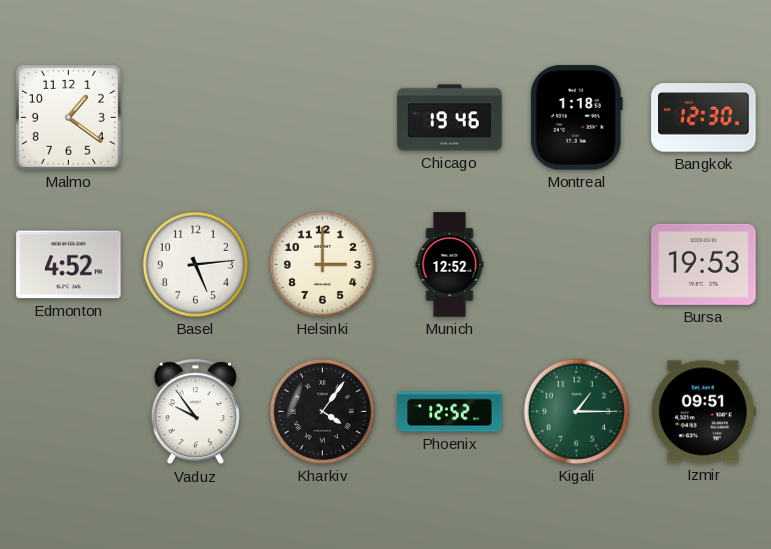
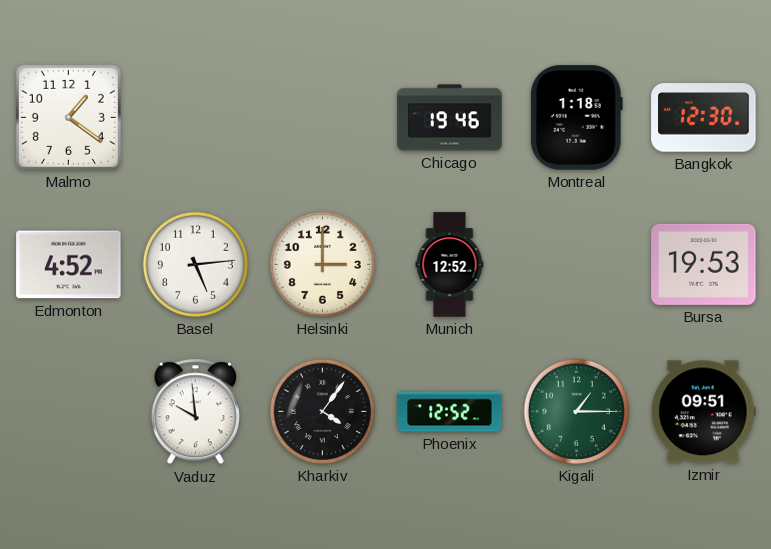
Vaduz: 9:54 -> 9:59
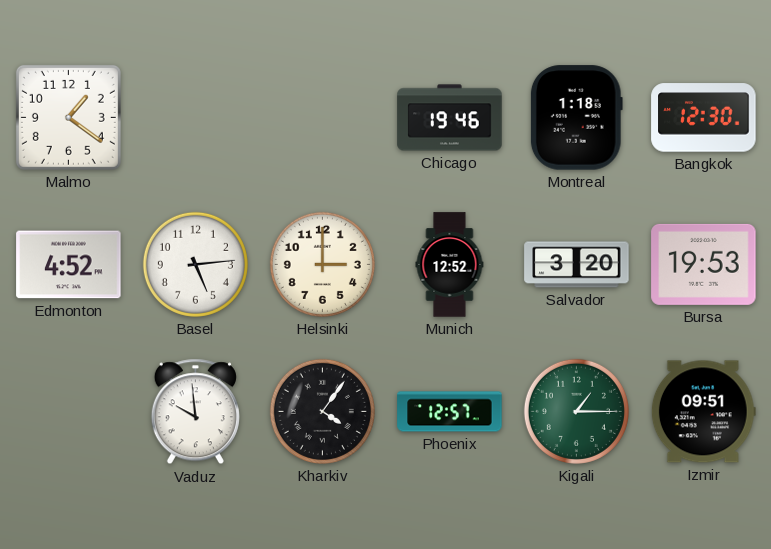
Salvador: none -> 3:20
Phoenix: 12:52 -> 12:57
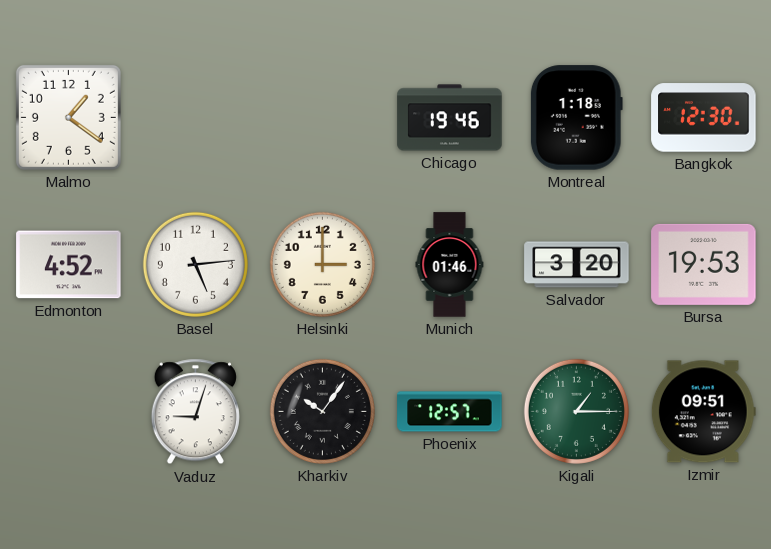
Munich: 12:52 -> 01:46
Vaduz: 9:59 -> 9:03
Kharkiv: 4:06 -> 10:06
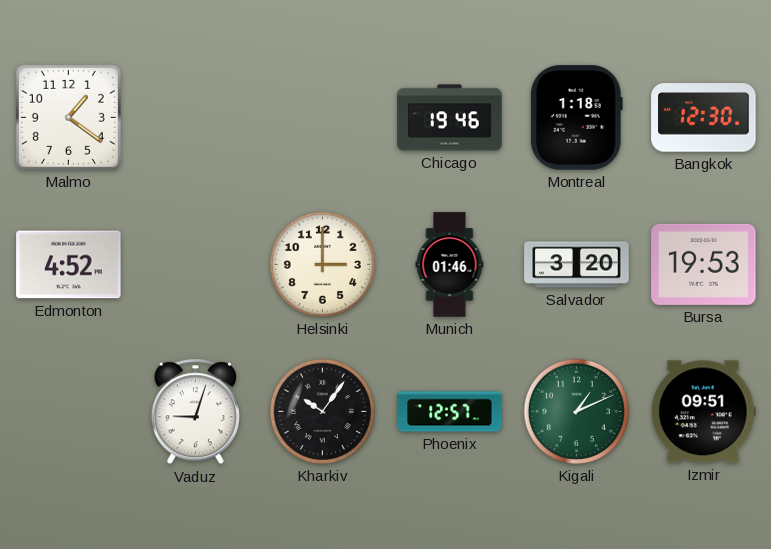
Basel: 5:14 -> none
Kigali: 1:15 -> 1:11
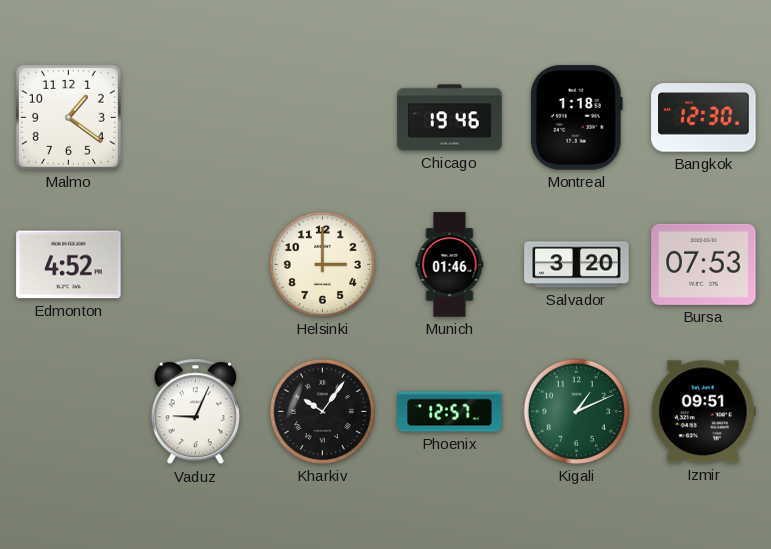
Bursa: 19:53 -> 07:53
Vaduz: 9:03 -> 9:04
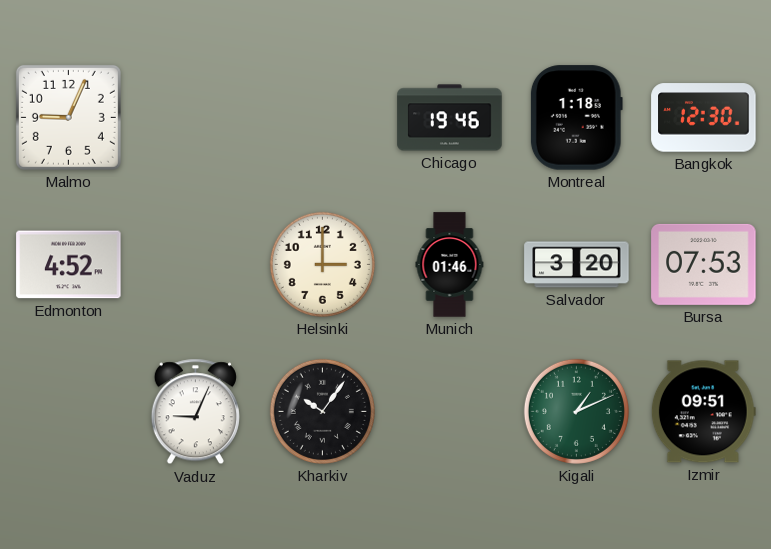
Malmo: 1:21 -> 9:04
Phoenix: 12:57 -> none
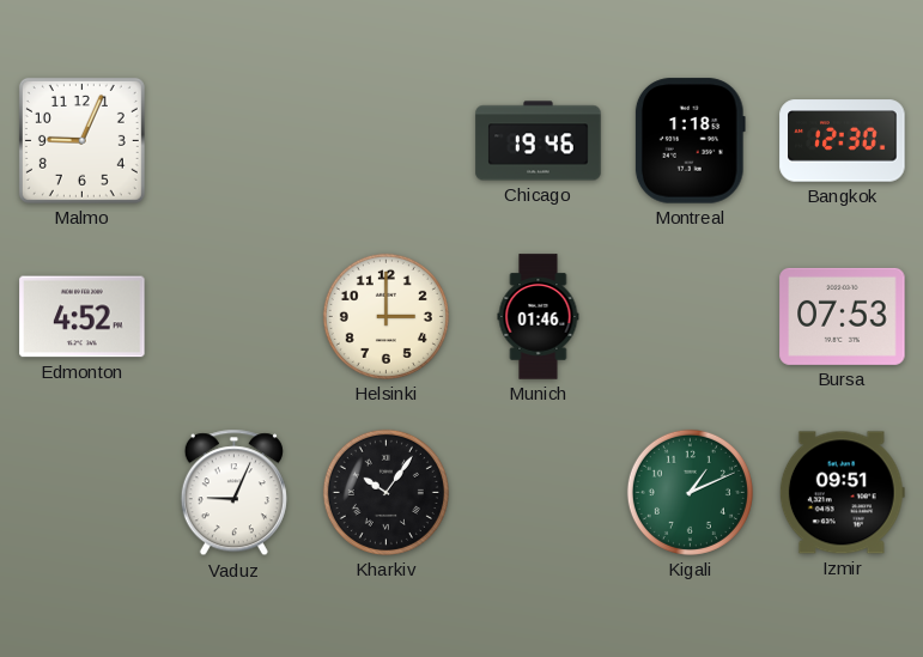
Salvador: 3:20 -> none
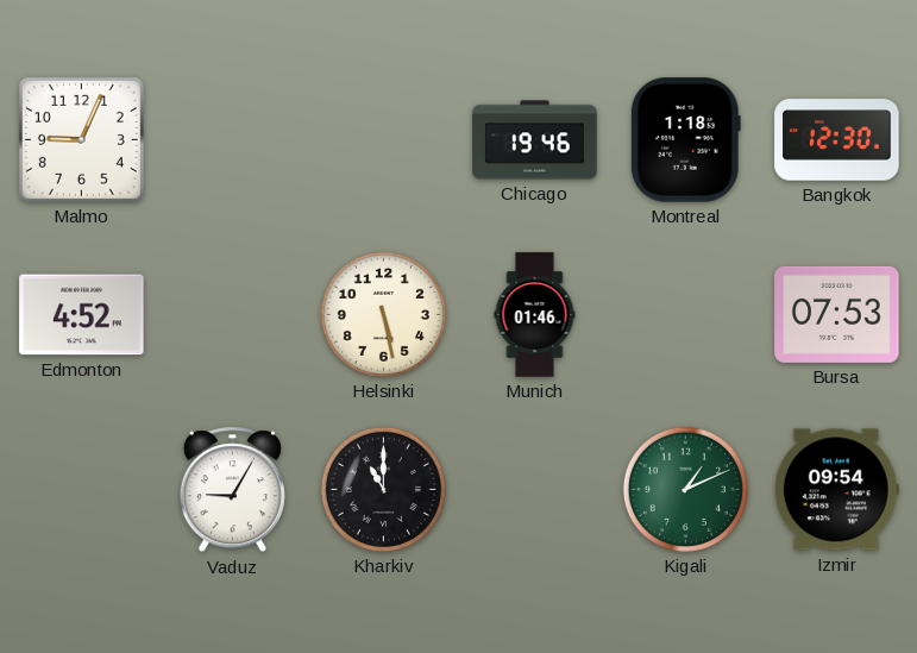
Helsinki: 3:00 -> 5:28
Vaduz: 9:04 -> 9:05
Kharkiv: 10:06 -> 11:00
Izmir: 09:51 -> 09:54
